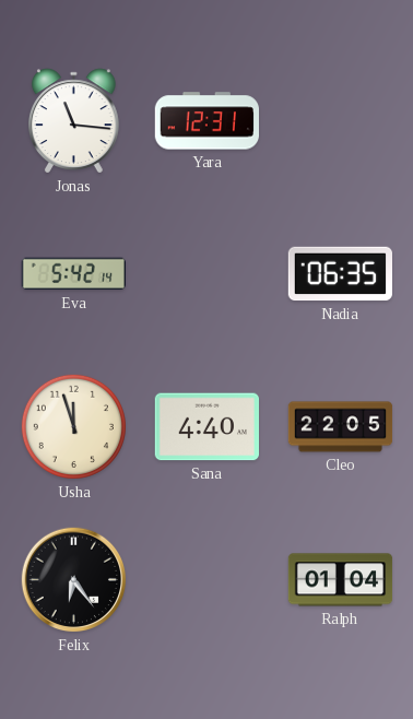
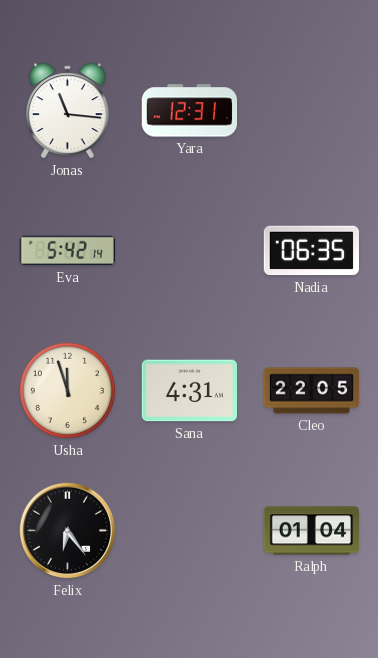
Sana: 4:40 -> 4:31
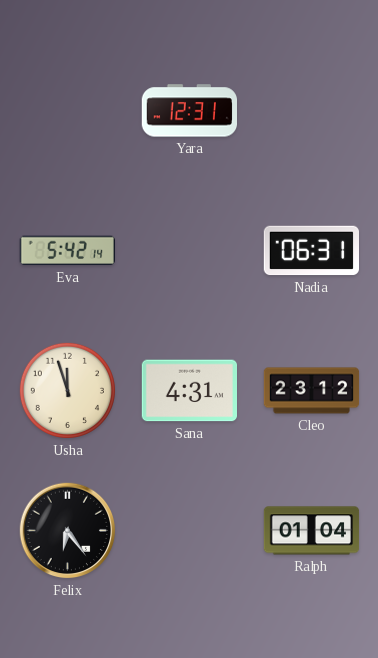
Jonas: 11:16 -> none
Nadia: 06:35 -> 06:31
Cleo: 22:05 -> 23:12
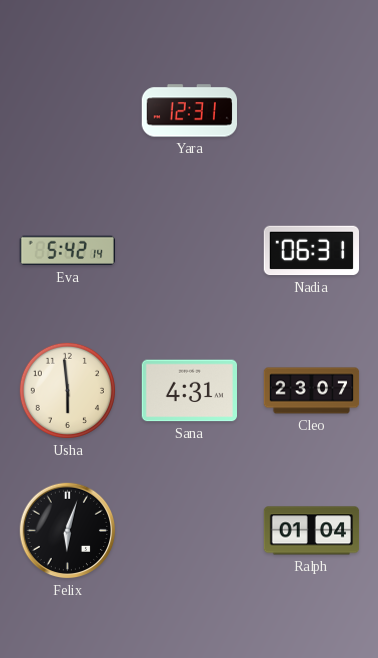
Usha: 11:57 -> 5:59
Cleo: 23:12 -> 23:07
Felix: 6:24 -> 6:03
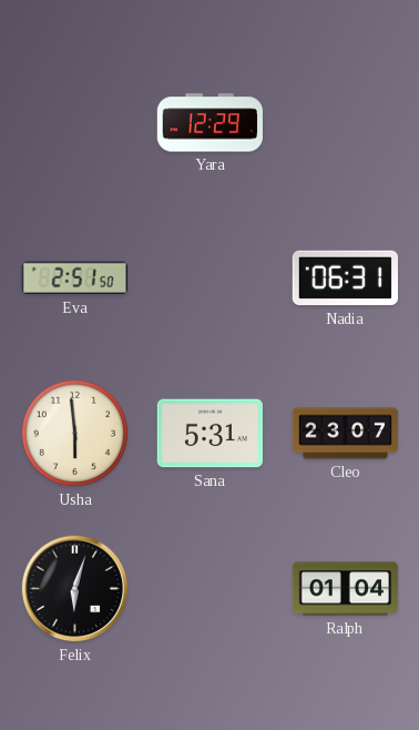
Yara: 12:31 -> 12:29
Eva: 5:42 -> 2:51
Sana: 4:31 -> 5:31
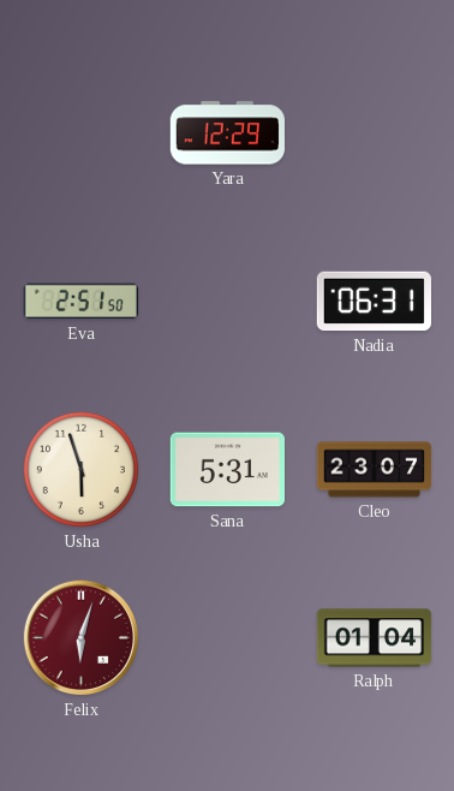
Usha: 5:59 -> 5:57
Felix dial: black -> burgundy
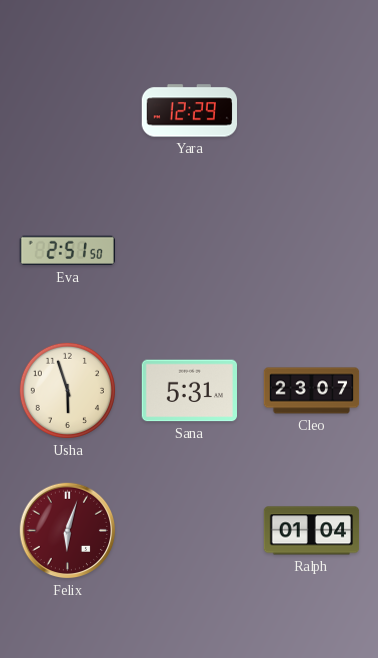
Nadia: 06:31 -> none
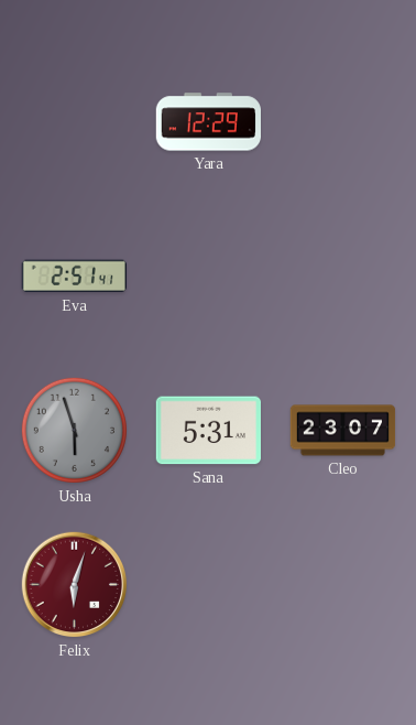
Eva: 2:51:50 -> 2:51:41
Usha dial: cream -> grey
Ralph: 01:04 -> none
